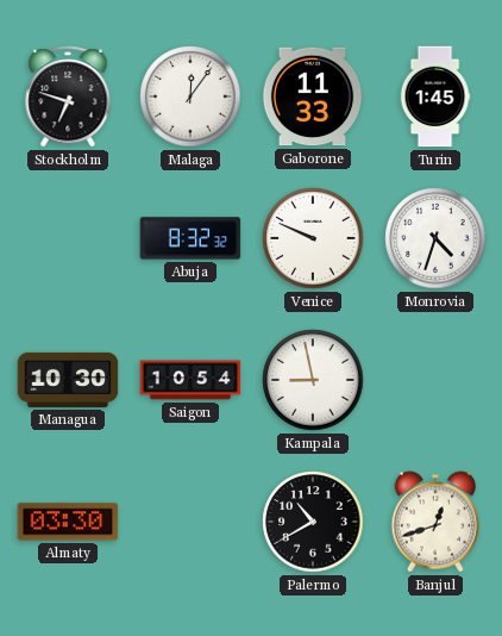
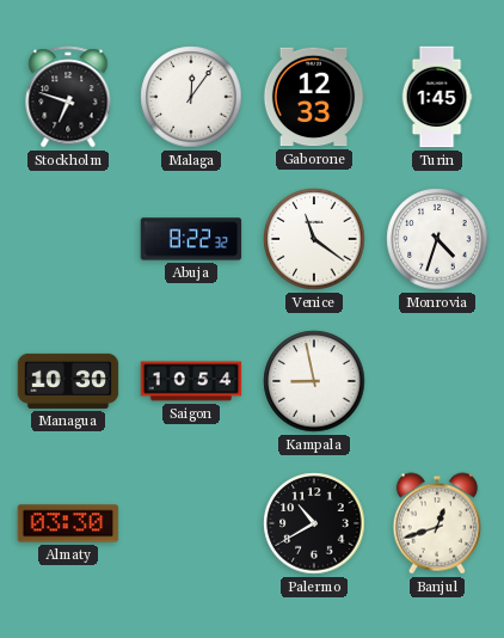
Gaborone: 11:33 -> 12:33
Abuja: 8:32 -> 8:22
Venice: 9:49 -> 11:21
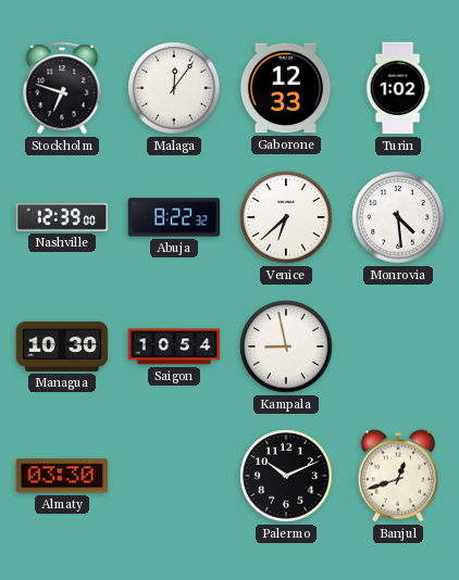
Turin: 1:45 -> 1:02
Nashville: none -> 12:39
Venice: 11:21 -> 6:38
Monrovia: 4:33 -> 4:29
Palermo: 10:40 -> 10:11
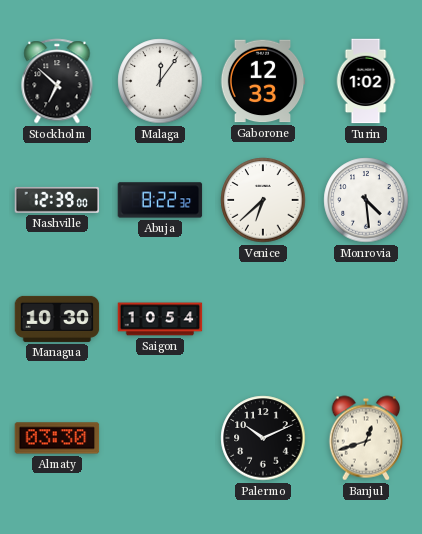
Stockholm: 6:48 -> 6:52
Kampala: 8:58 -> none
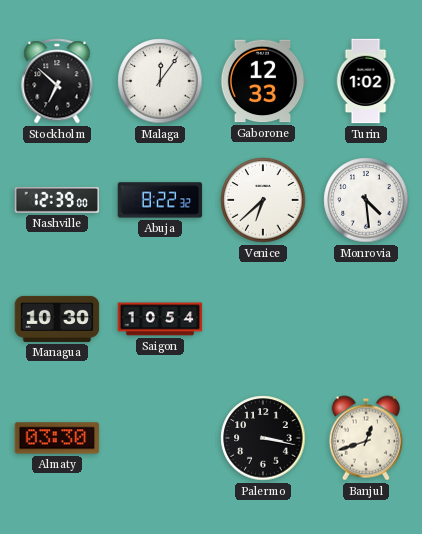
Palermo: 10:11 -> 3:17
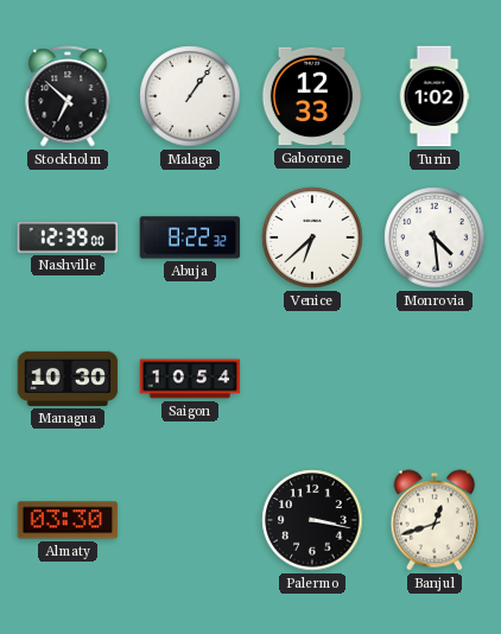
Malaga: 12:06 -> 1:06
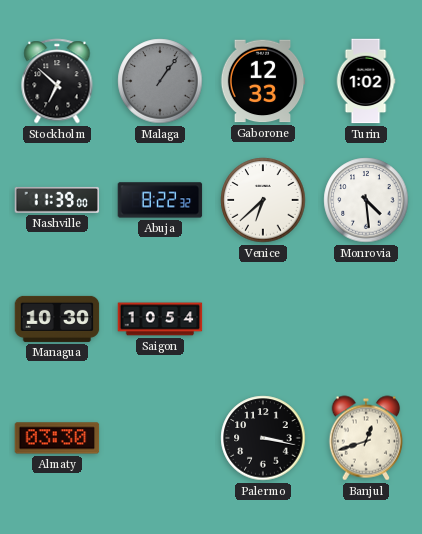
Malaga dial: white -> grey
Nashville: 12:39 -> 11:39
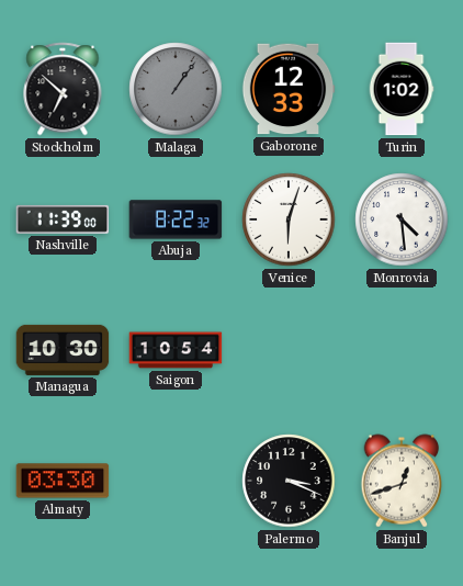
Venice: 6:38 -> 6:03
Palermo: 3:17 -> 3:19
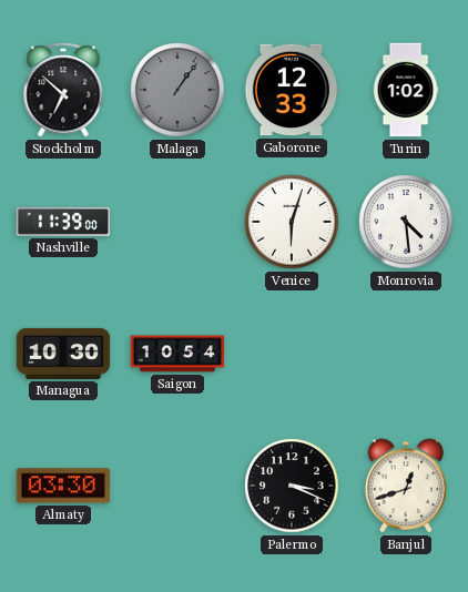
Abuja: 8:22 -> none
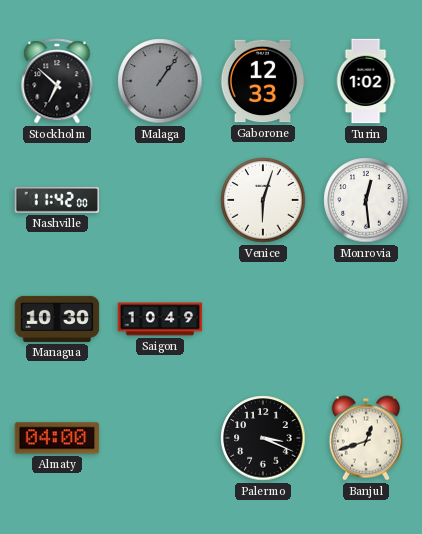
Nashville: 11:39 -> 11:42
Monrovia: 4:29 -> 12:29
Saigon: 10:54 -> 10:49
Almaty: 03:30 -> 04:00
